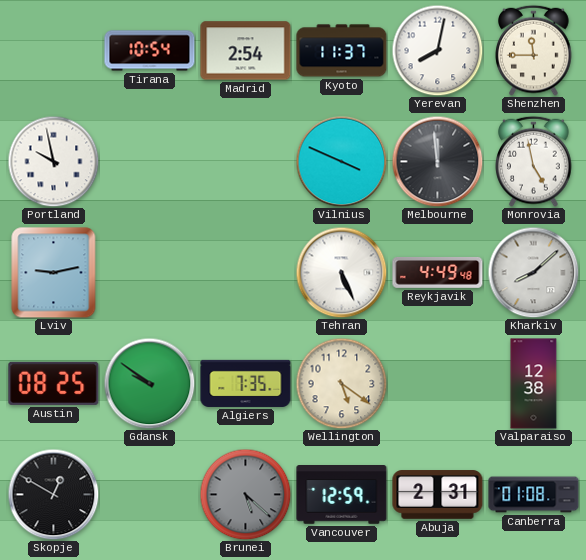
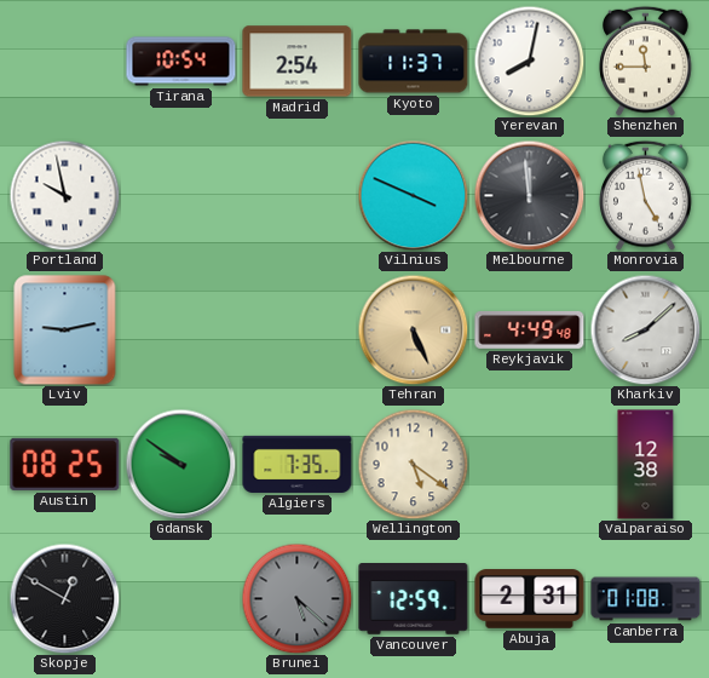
Tehran dial: white -> champagne
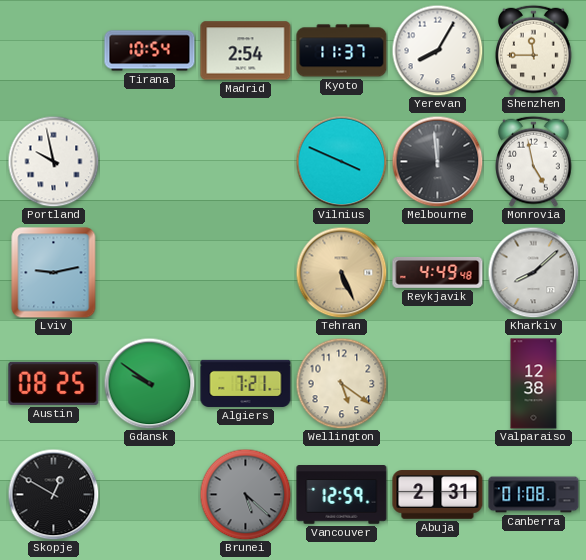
Yerevan: 8:02 -> 8:05
Algiers: 7:35 -> 7:21
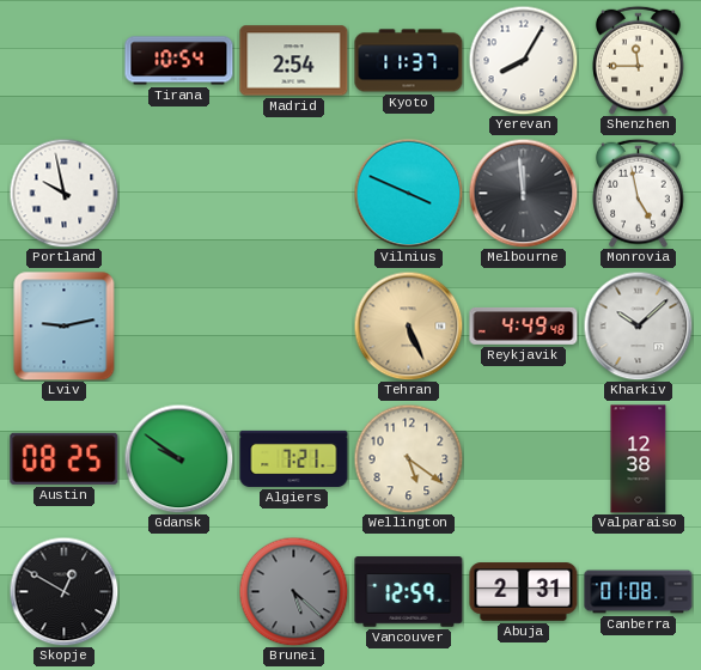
Kharkiv: 8:08 -> 10:08
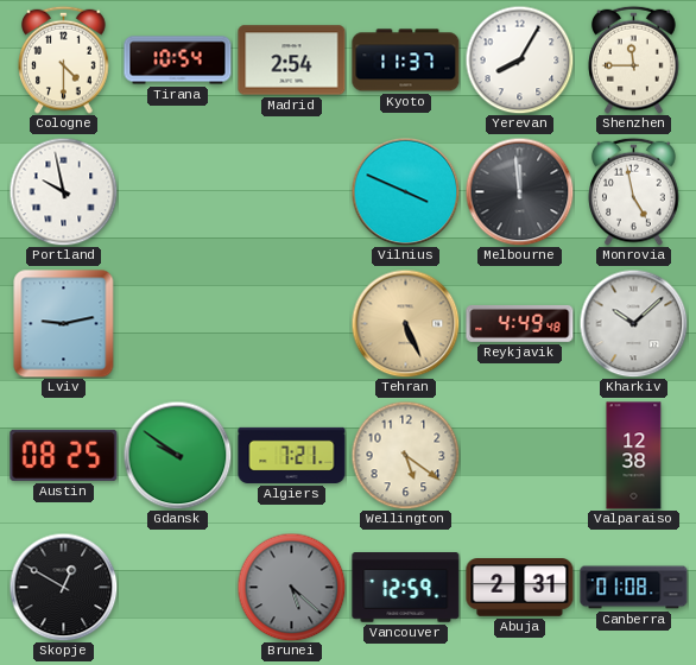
Cologne: none -> 4:30
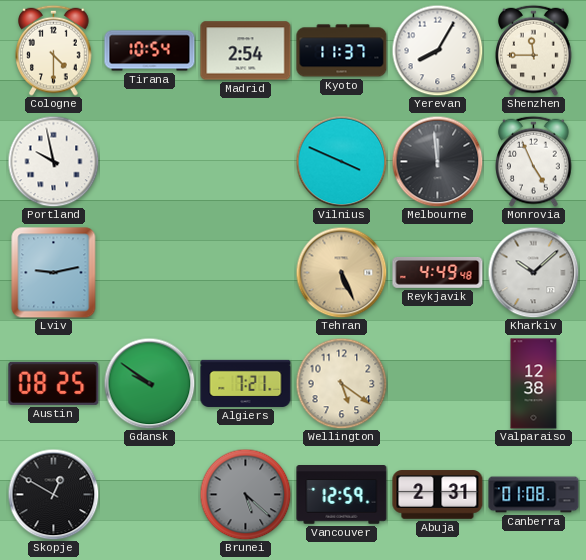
Monrovia: 4:58 -> 4:56
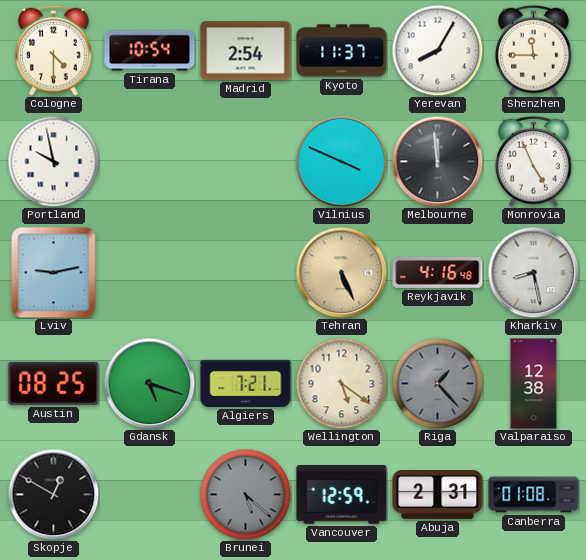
Reykjavik: 4:49 -> 4:16
Kharkiv: 10:08 -> 8:28
Gdansk: 9:51 -> 5:18
Riga: none -> 1:23
